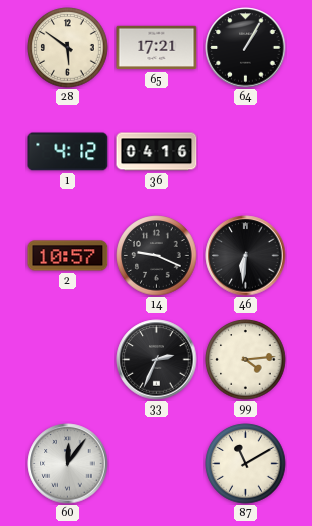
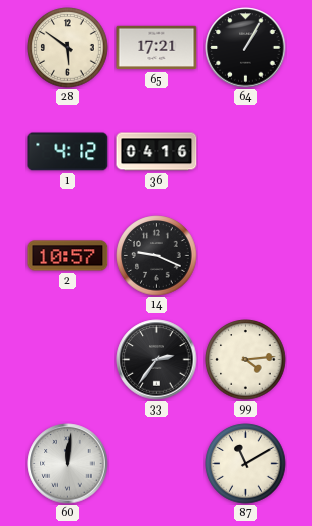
46: 6:31 -> none
33: 2:34 -> 2:36
60: 12:06 -> 12:01
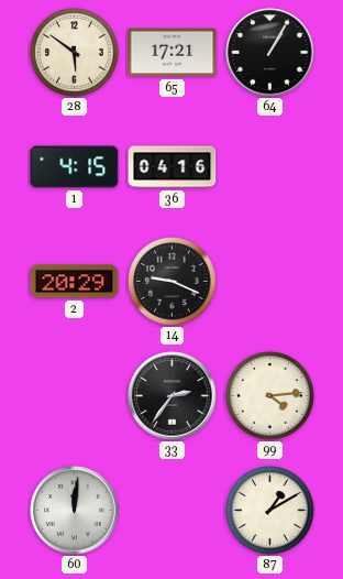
1: 4:12 -> 4:15
2: 10:57 -> 20:29
87: 11:10 -> 1:10
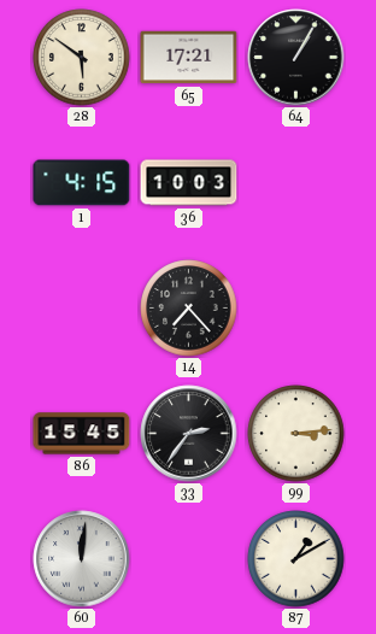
36: 04:16 -> 10:03
2: 20:29 -> none
14: 9:19 -> 7:23
86: none -> 15:45
99: 4:14 -> 3:14
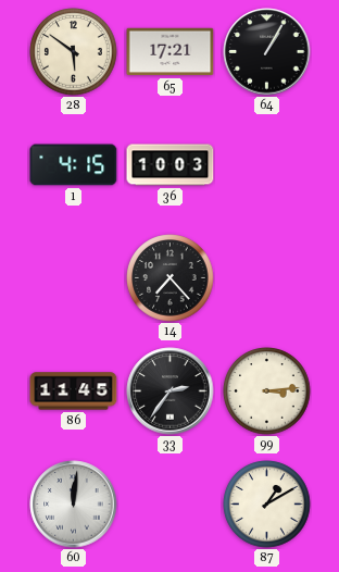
86: 15:45 -> 11:45
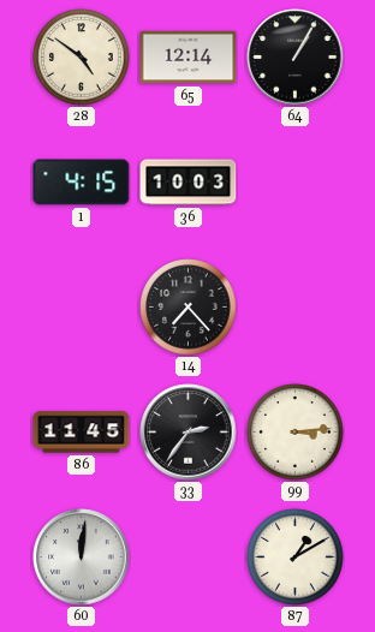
28: 5:51 -> 4:51
65: 17:21 -> 12:14
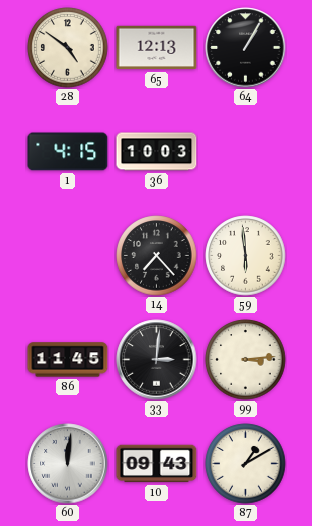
65: 12:14 -> 12:13
59: none -> 5:59
33: 2:36 -> 3:01
10: none -> 09:43
